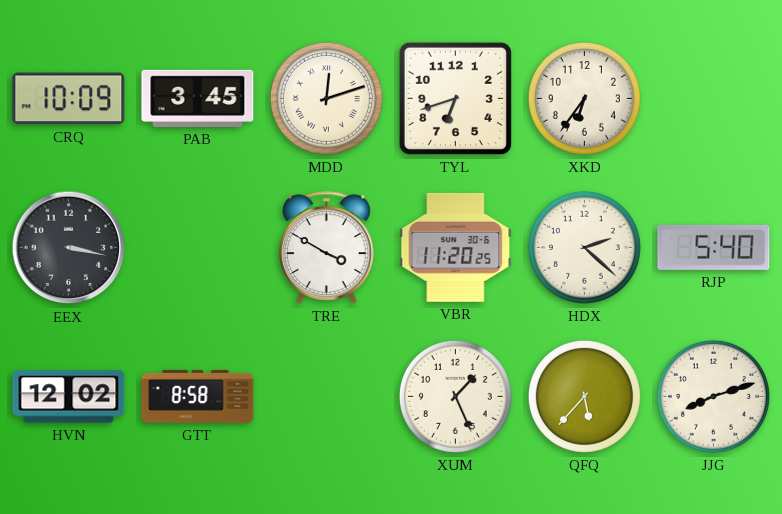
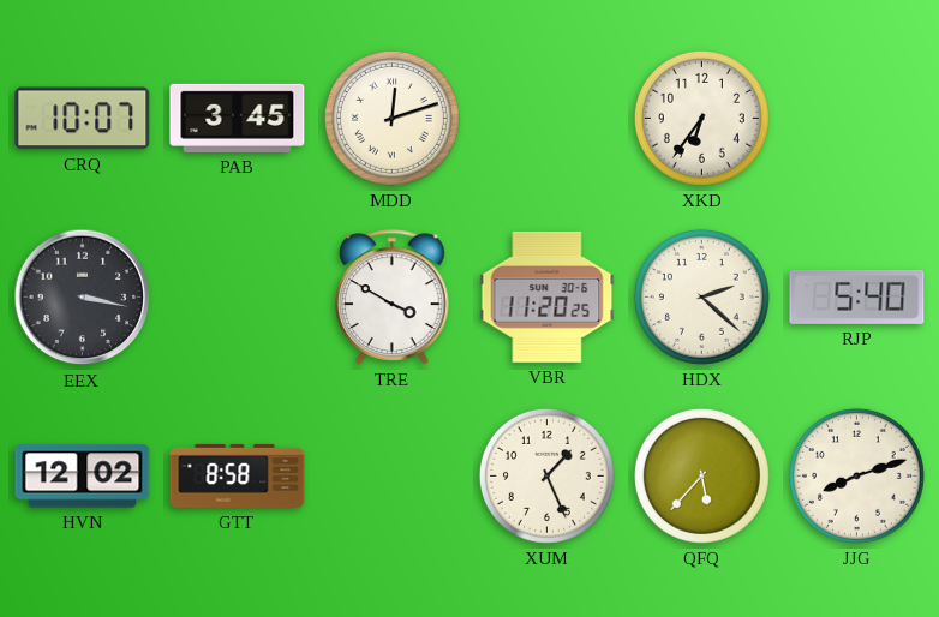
CRQ: 10:09 -> 10:07
TYL: 6:42 -> none
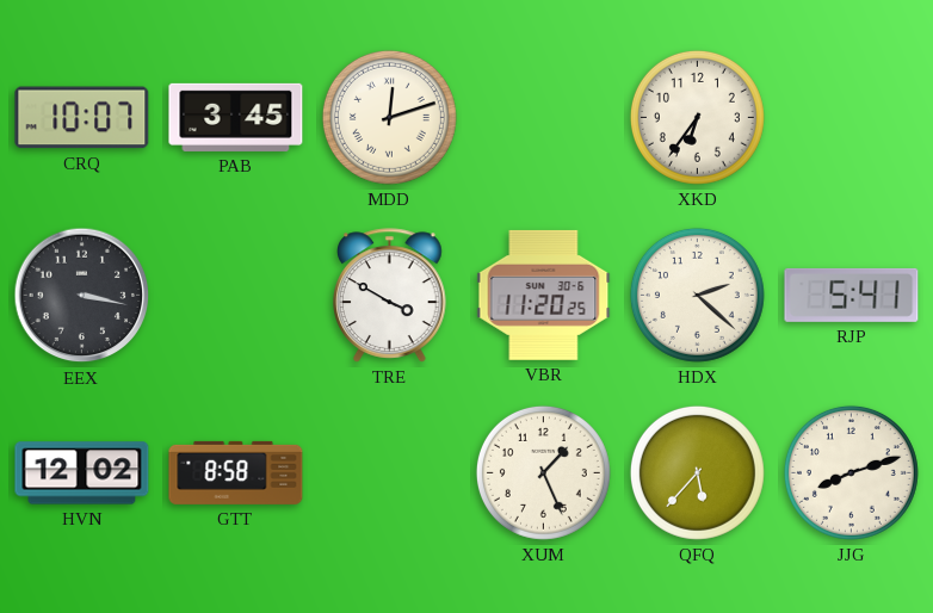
RJP: 5:40 -> 5:41
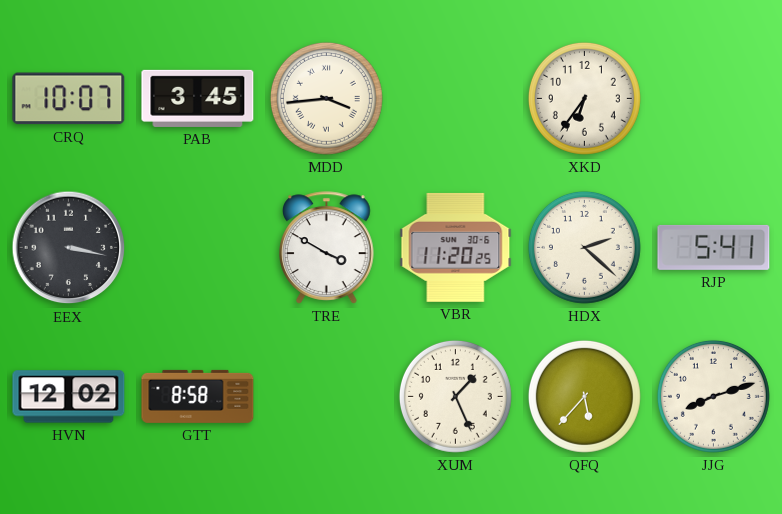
MDD: 12:12 -> 3:44
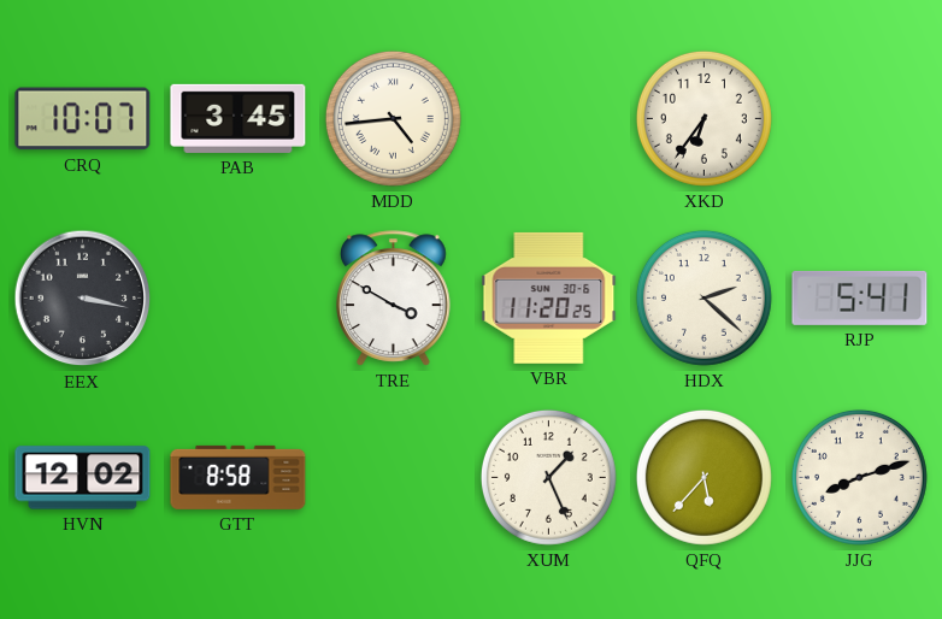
MDD: 3:44 -> 4:44
